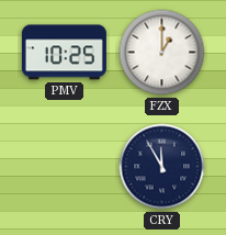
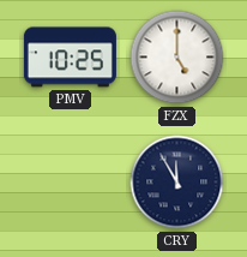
FZX: 1:00 -> 5:00
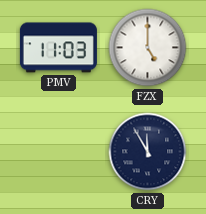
PMV: 10:25 -> 11:03
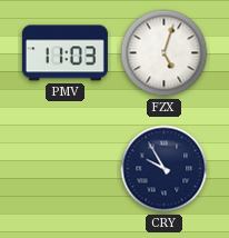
FZX: 5:00 -> 5:03
CRY: 11:55 -> 9:55
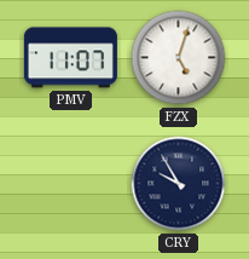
PMV: 11:03 -> 11:07
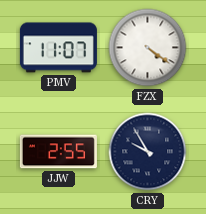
FZX: 5:03 -> 4:21
JJW: none -> 2:55
